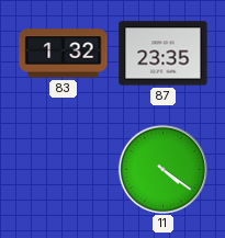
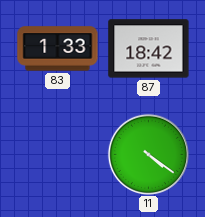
83: 1:32 -> 1:33
87: 23:35 -> 18:42
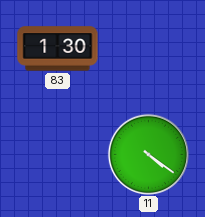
83: 1:33 -> 1:30
87: 18:42 -> none
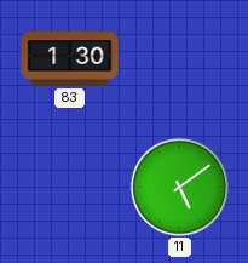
11: 4:21 -> 5:09
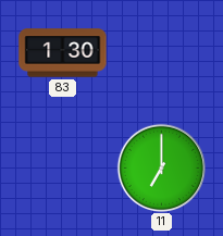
11: 5:09 -> 7:00
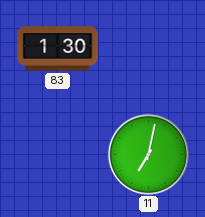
11: 7:00 -> 7:02
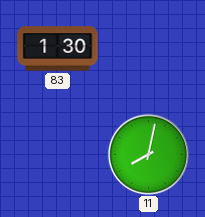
11: 7:02 -> 8:02
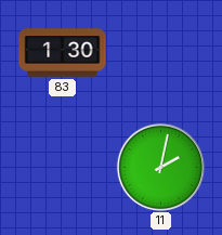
11: 8:02 -> 2:02
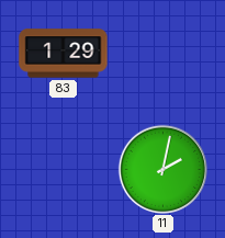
83: 1:30 -> 1:29
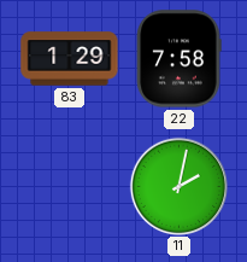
22: none -> 7:58
